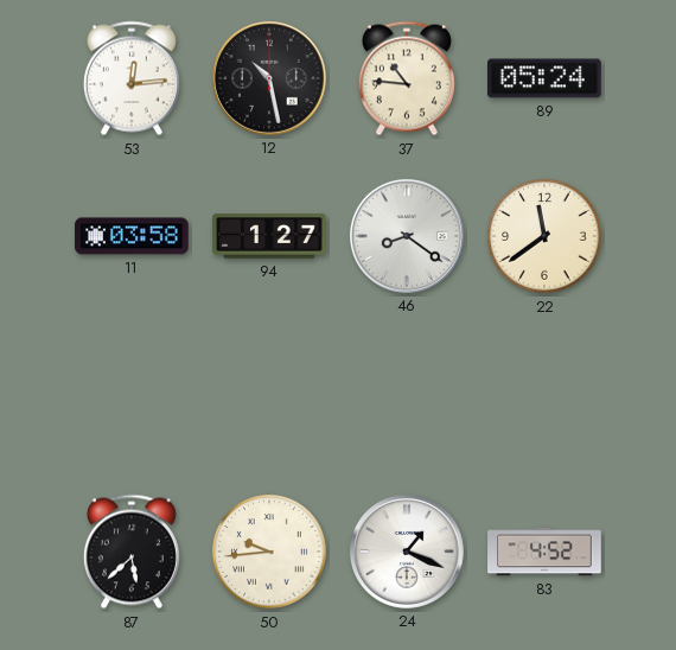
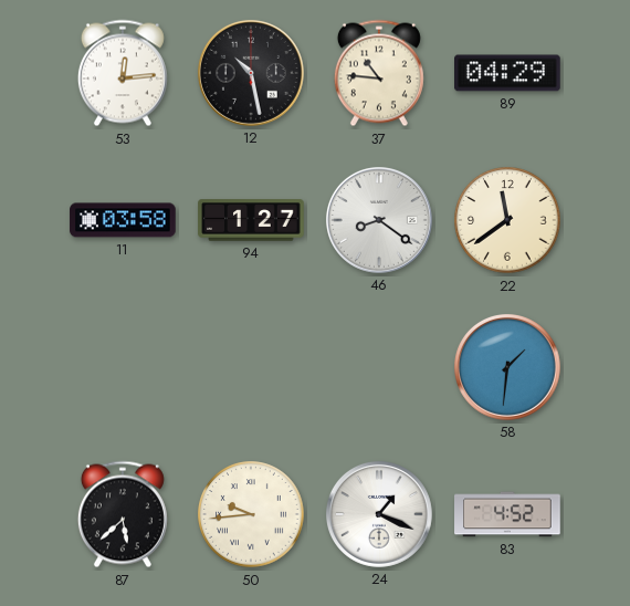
89: 05:24 -> 04:29
58: none -> 1:31
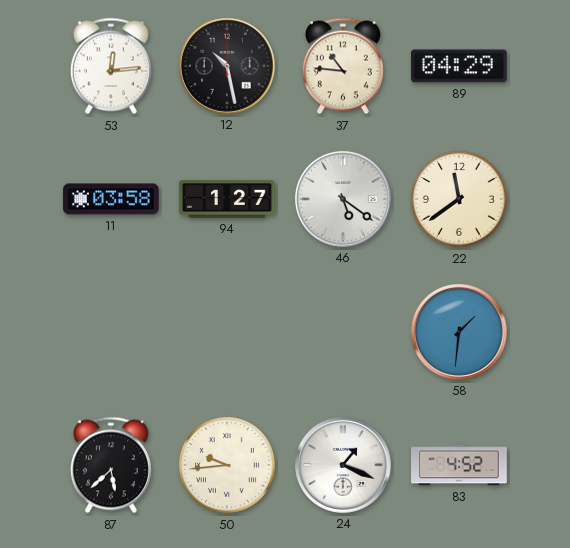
46: 8:21 -> 5:21
